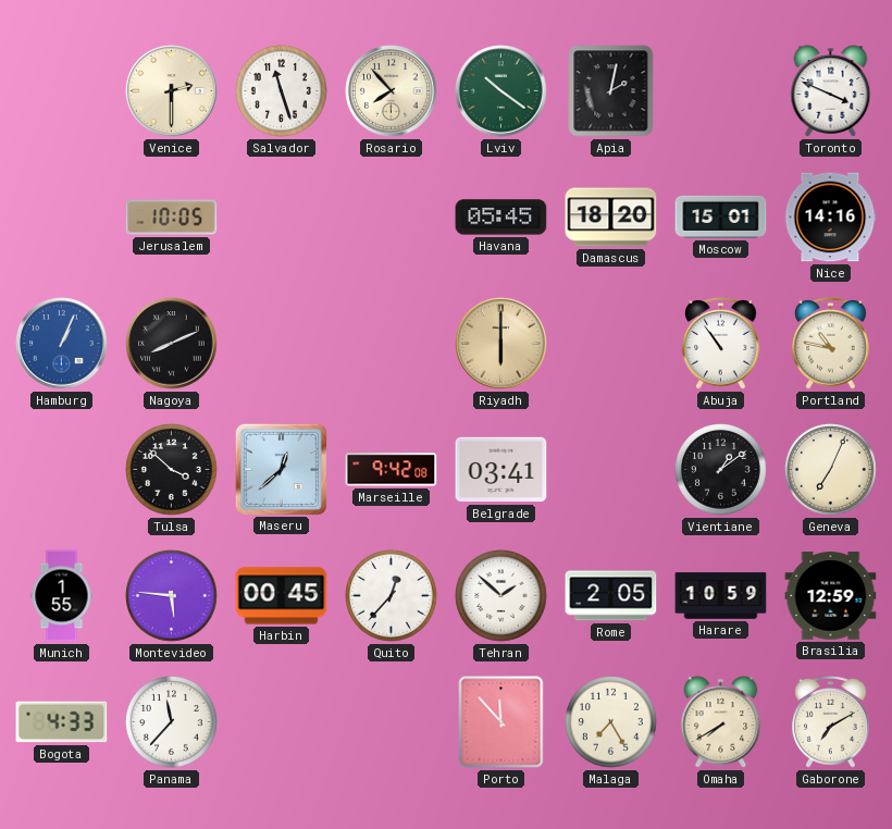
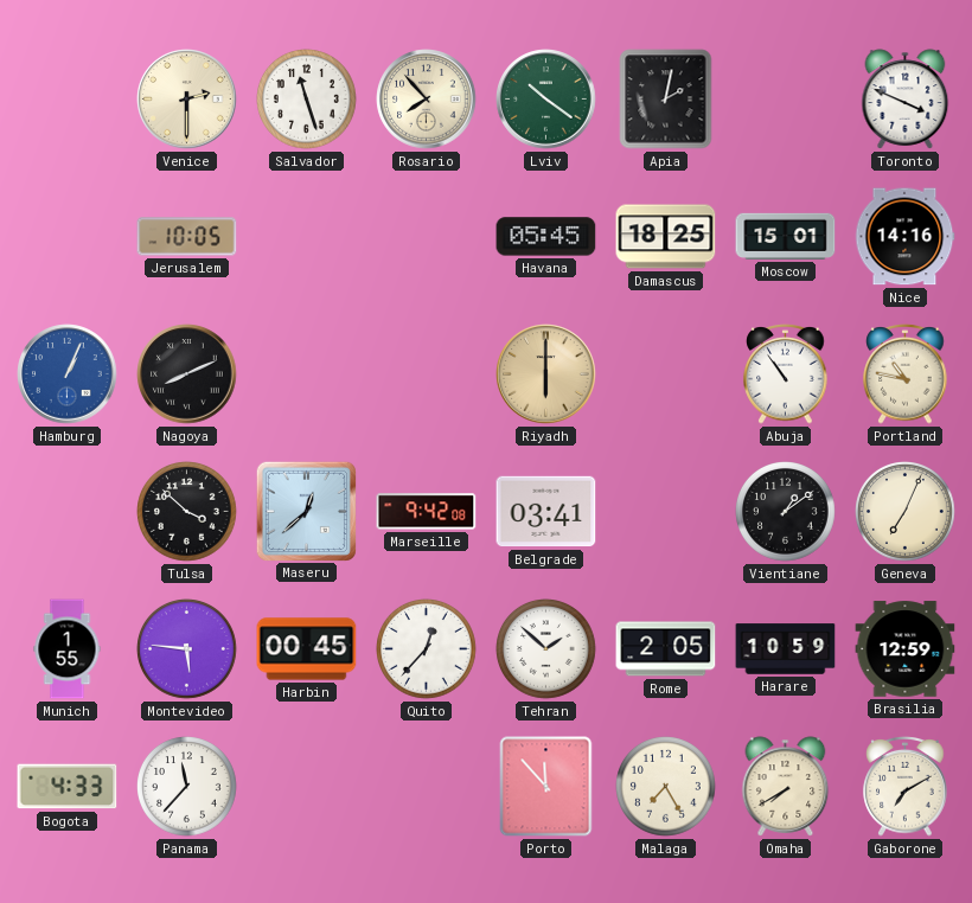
Damascus: 18:20 -> 18:25
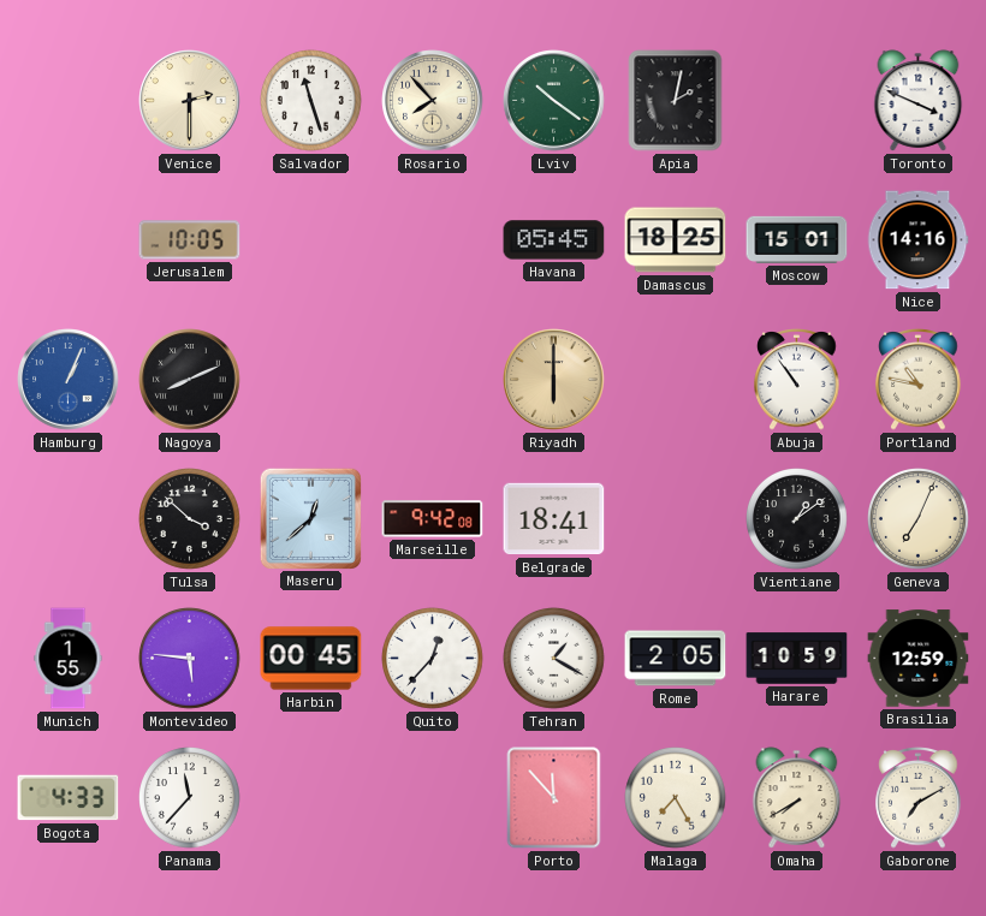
Belgrade: 03:41 -> 18:41
Tehran: 1:52 -> 1:20
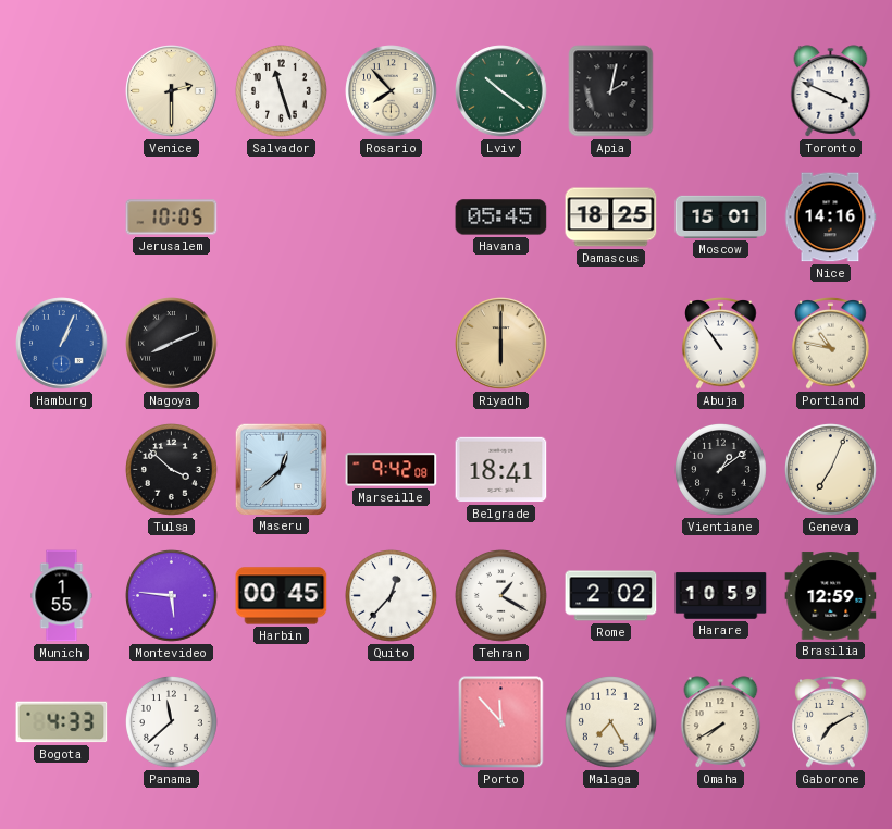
Rome: 2:05 -> 2:02
Panama: 11:37 -> 11:38
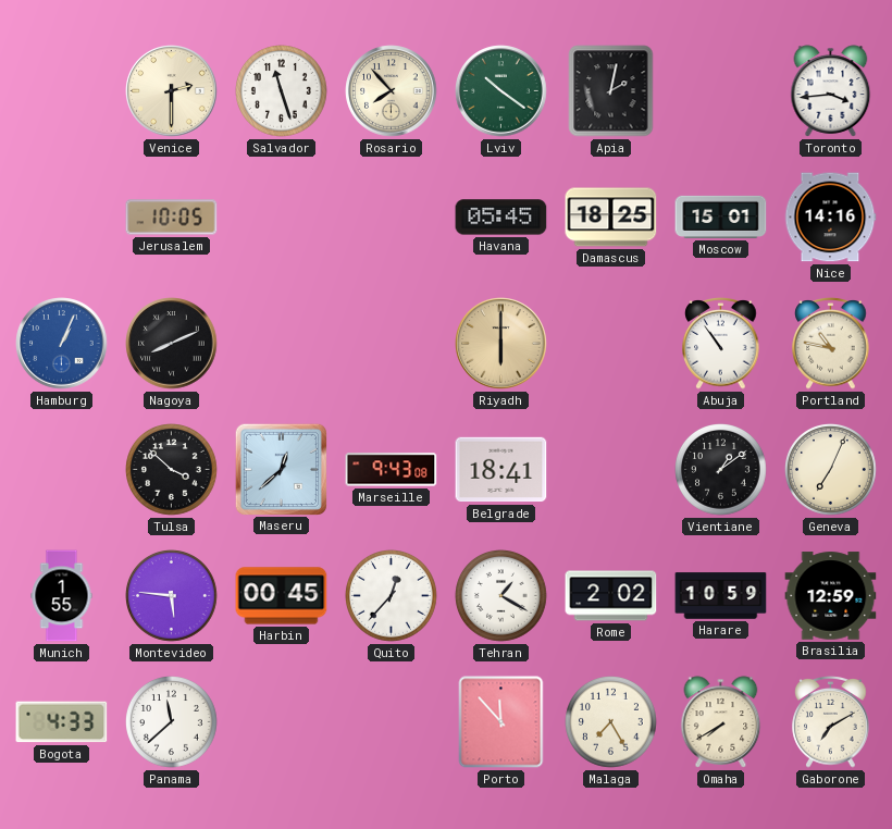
Toronto: 3:49 -> 3:44
Marseille: 9:42 -> 9:43
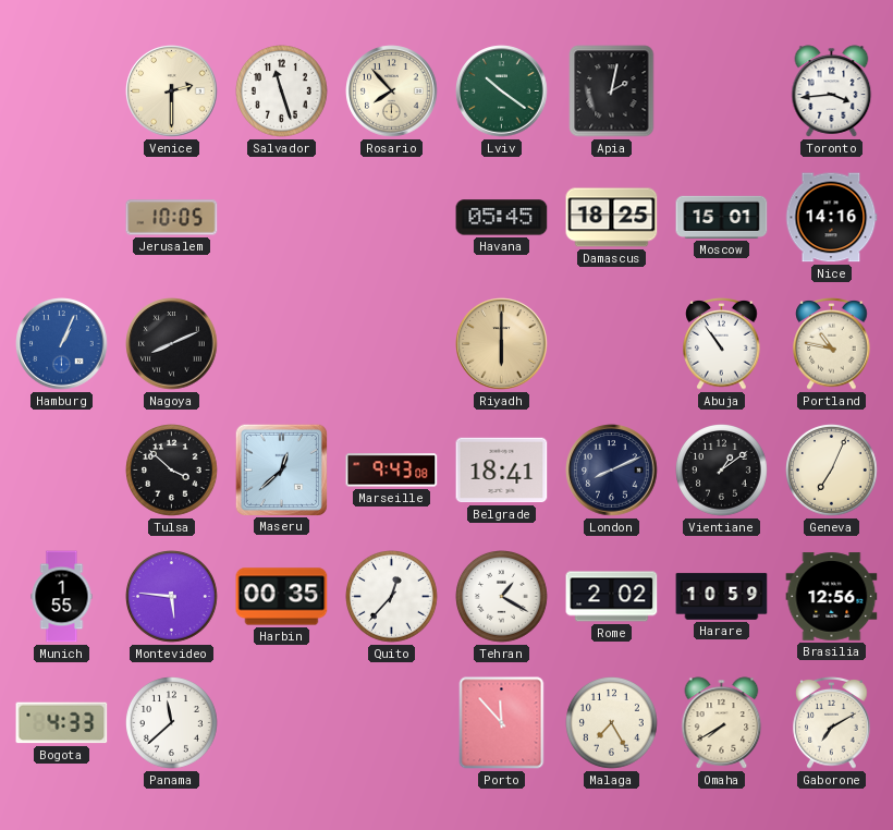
London: none -> 8:11
Harbin: 00:45 -> 00:35
Brasilia: 12:59 -> 12:56
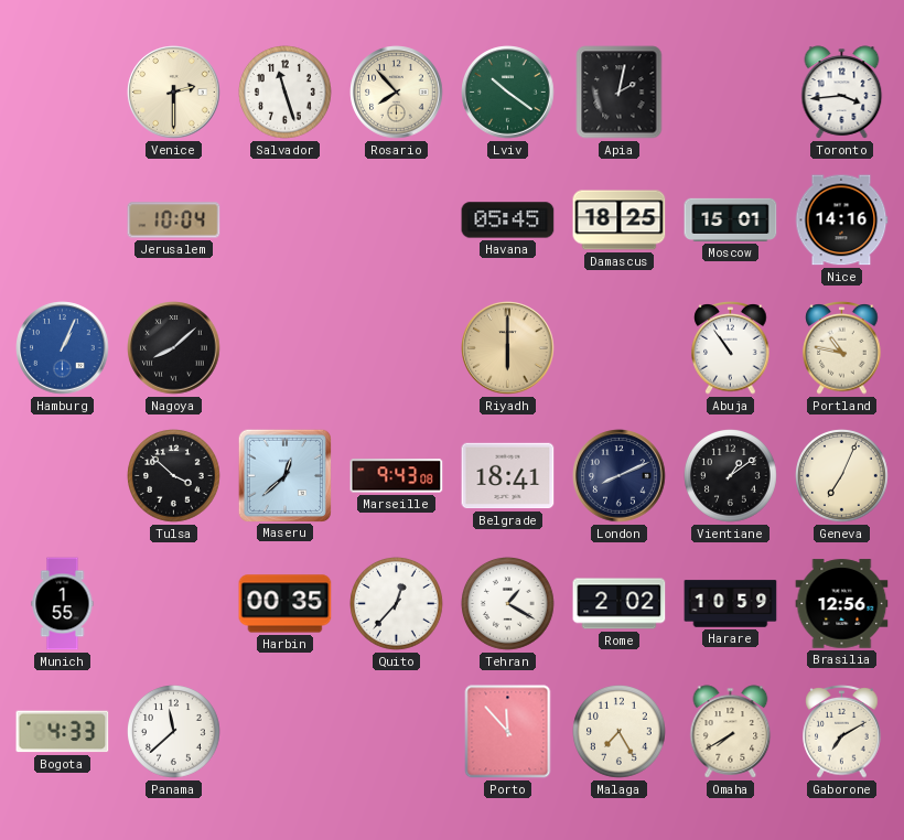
Jerusalem: 10:05 -> 10:04
Nagoya: 8:11 -> 8:08
Montevideo: 5:46 -> none
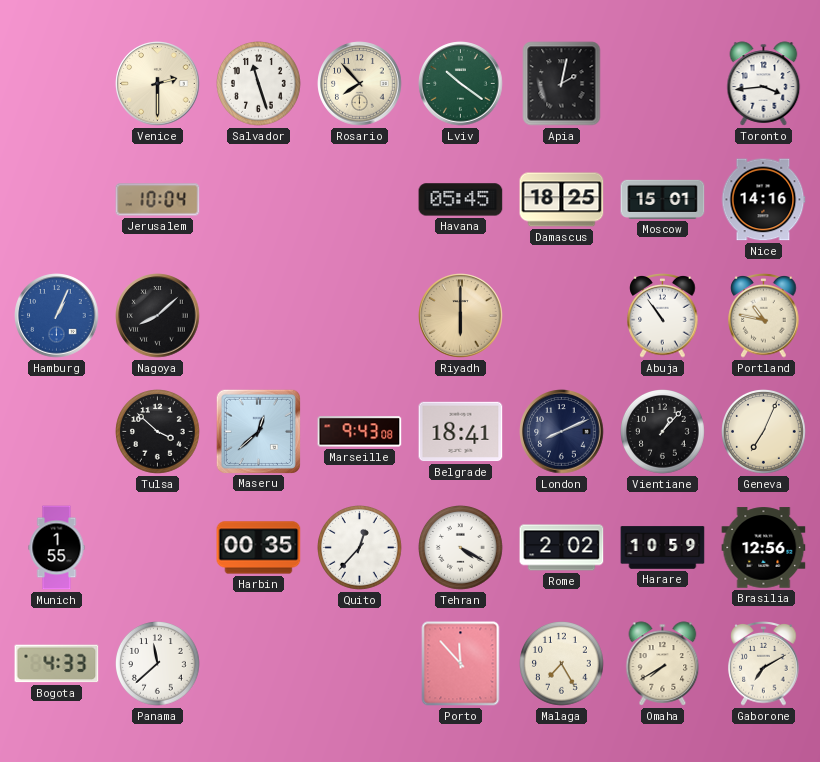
Vientiane: 1:09 -> 1:07
Tehran: 1:20 -> 4:20
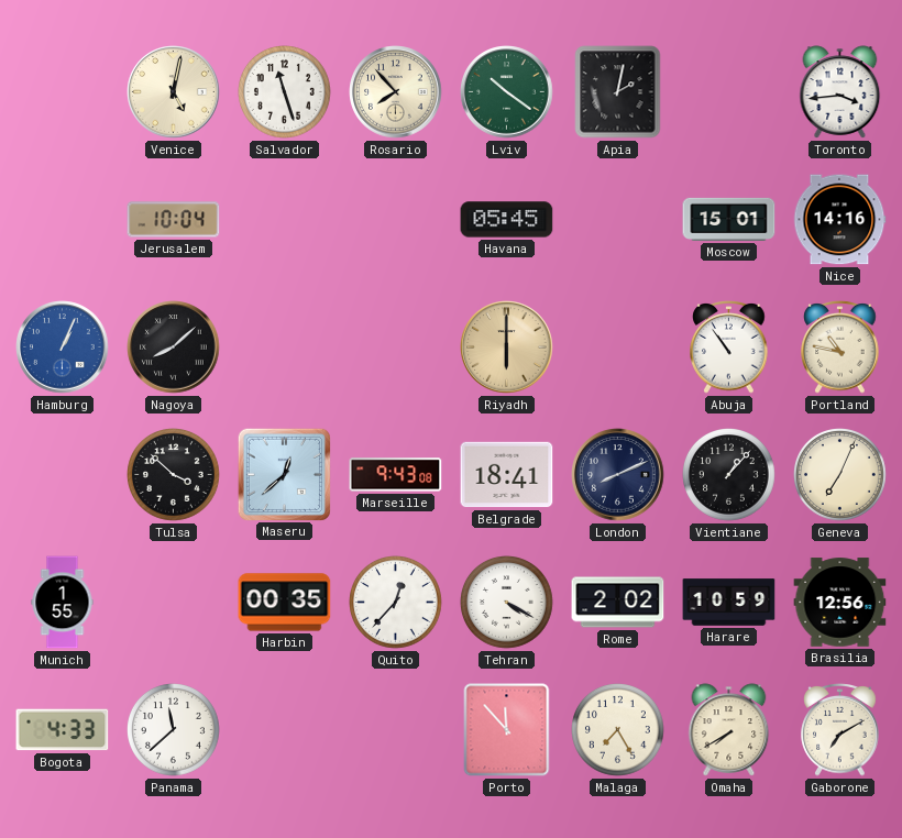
Venice: 2:30 -> 5:02
Damascus: 18:25 -> none
